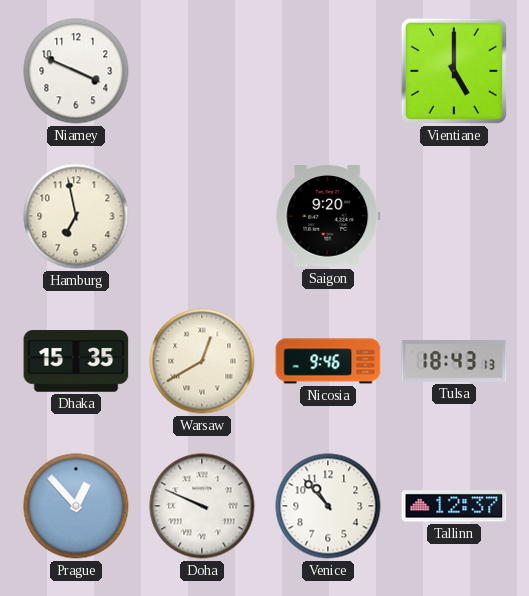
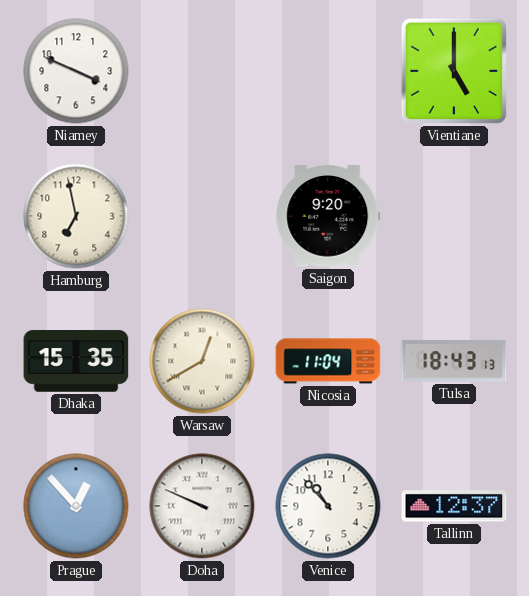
Nicosia: 9:46 -> 11:04
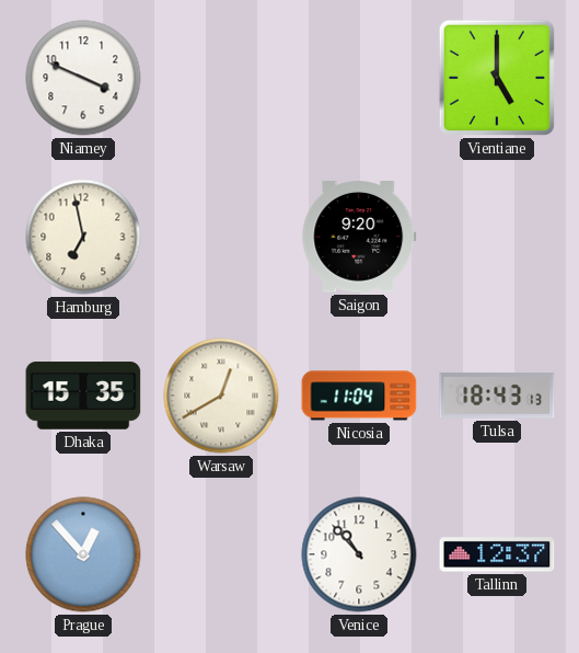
Doha: 9:49 -> none
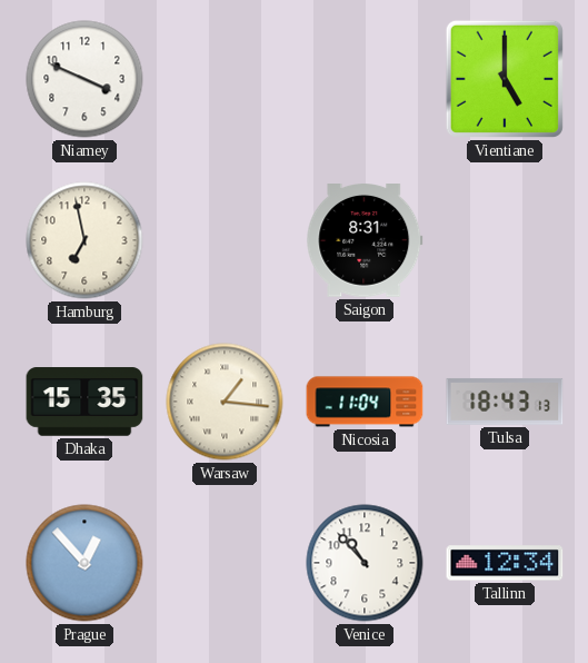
Saigon: 9:20 -> 8:31
Warsaw: 12:40 -> 1:16
Tallinn: 12:37 -> 12:34
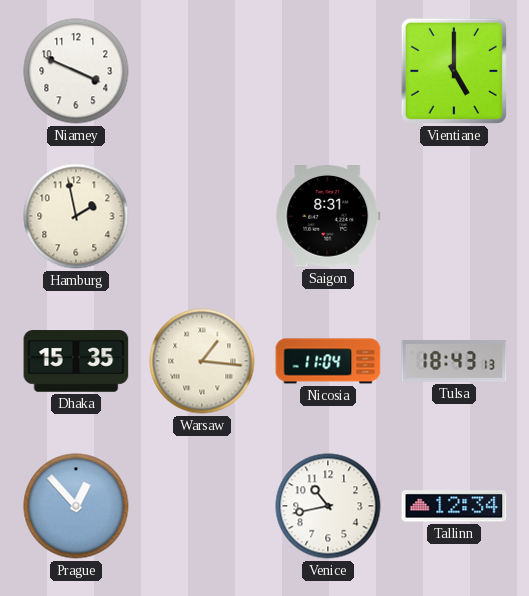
Hamburg: 6:58 -> 1:58
Venice: 10:53 -> 10:43
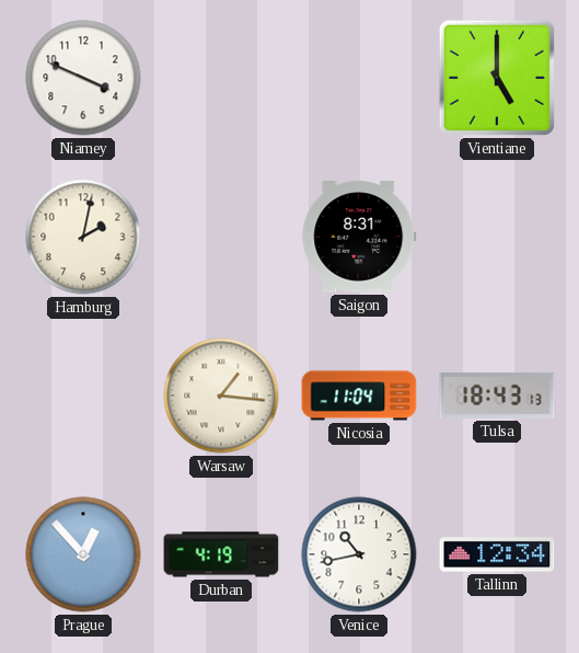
Hamburg: 1:58 -> 2:02
Dhaka: 15:35 -> none
Durban: none -> 4:19
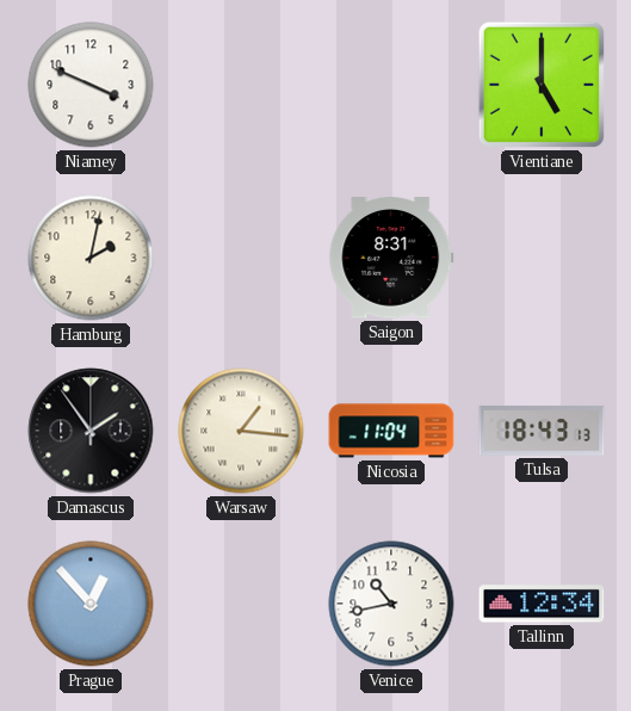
Damascus: none -> 1:54
Durban: 4:19 -> none
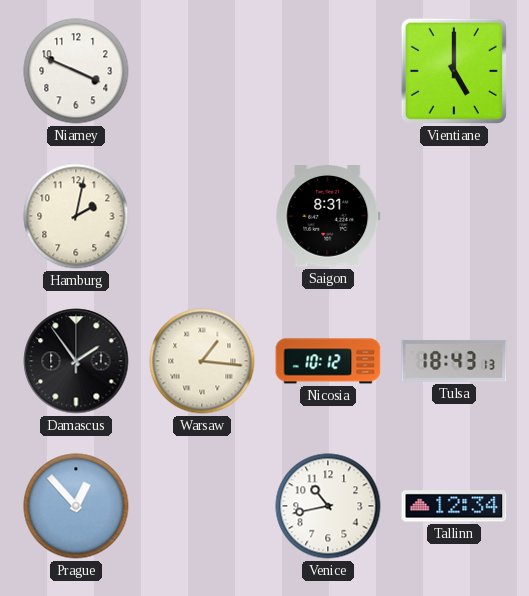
Nicosia: 11:04 -> 10:12
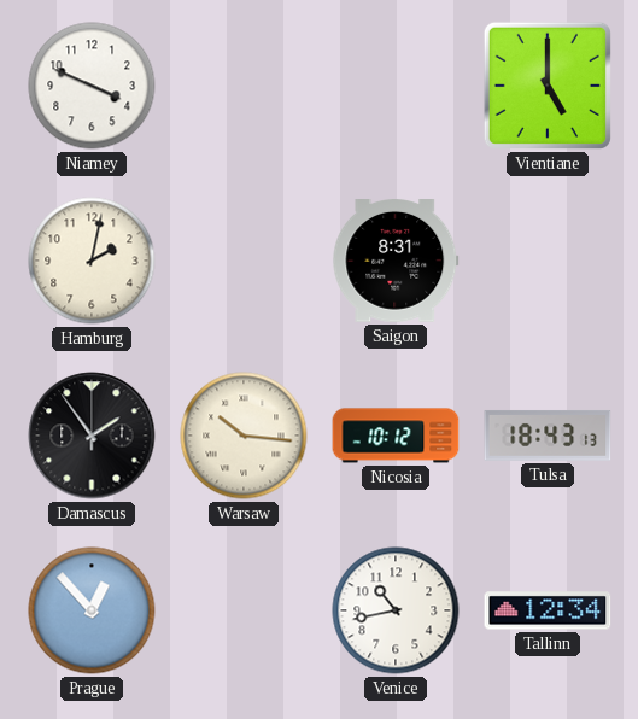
Warsaw: 1:16 -> 10:16
